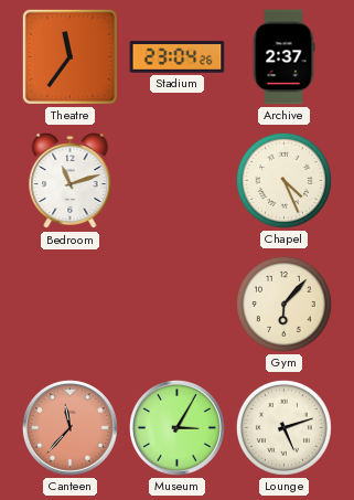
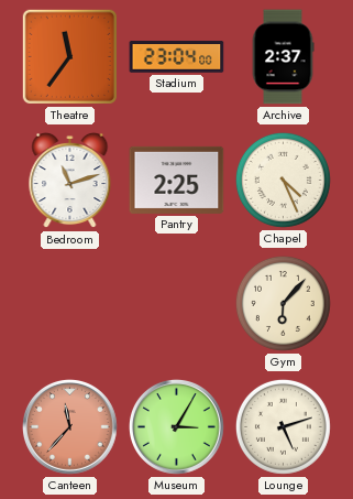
Stadium: 23:04:26 -> 23:04:00
Pantry: none -> 2:25
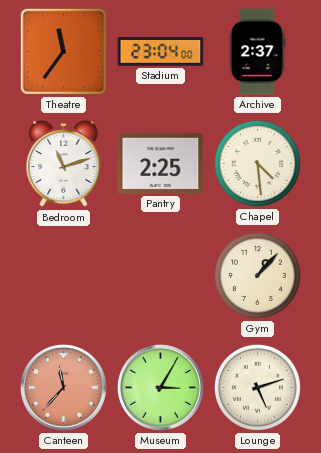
Chapel: 4:26 -> 4:29
Gym: 6:07 -> 1:07
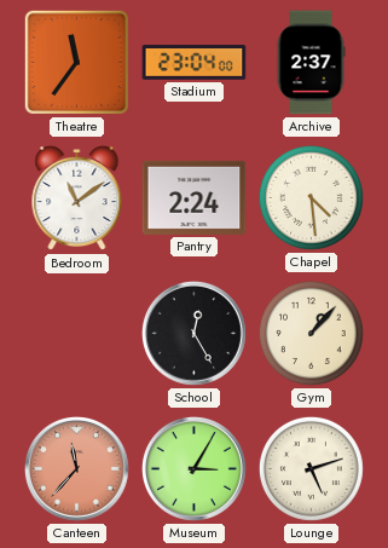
Bedroom: 11:12 -> 11:09
Pantry: 2:25 -> 2:24
School: none -> 12:25
